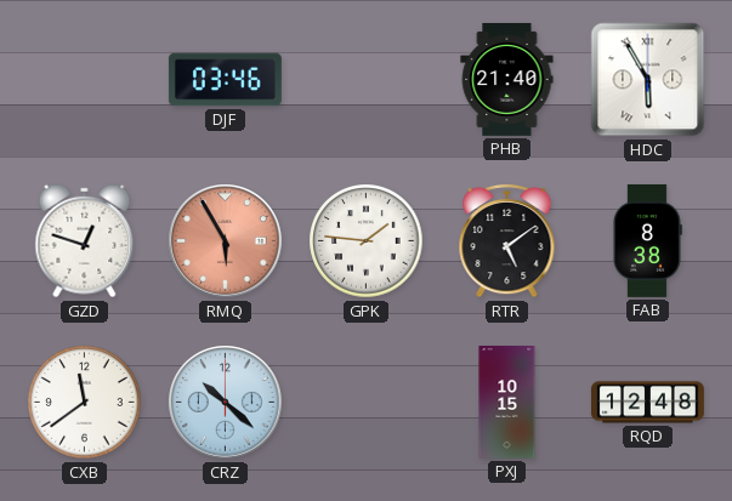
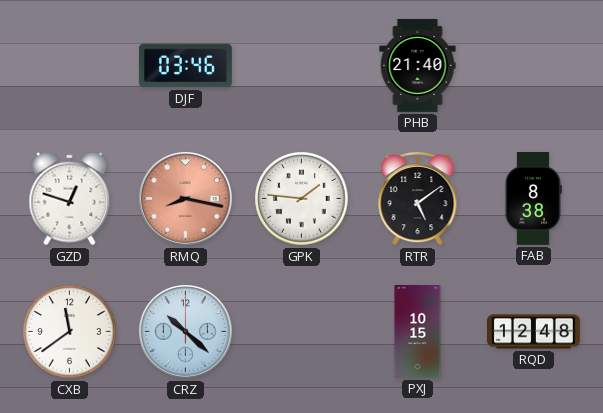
HDC: 5:55 -> none
RMQ: 5:55 -> 8:17
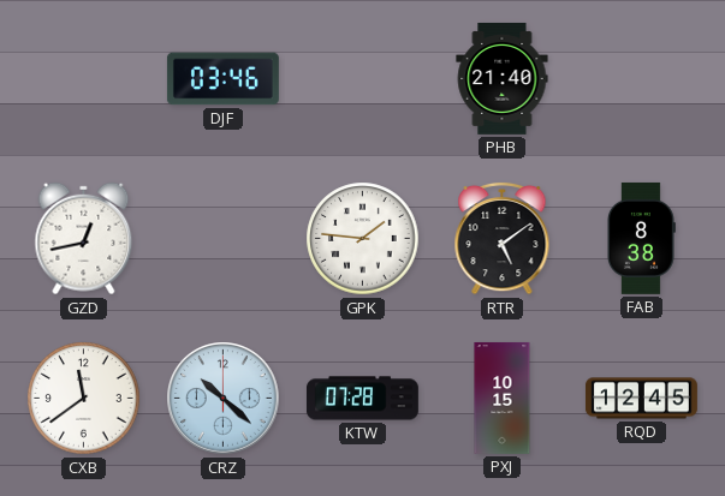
GZD: 12:48 -> 12:43
RMQ: 8:17 -> none
KTW: none -> 07:28
RQD: 12:48 -> 12:45
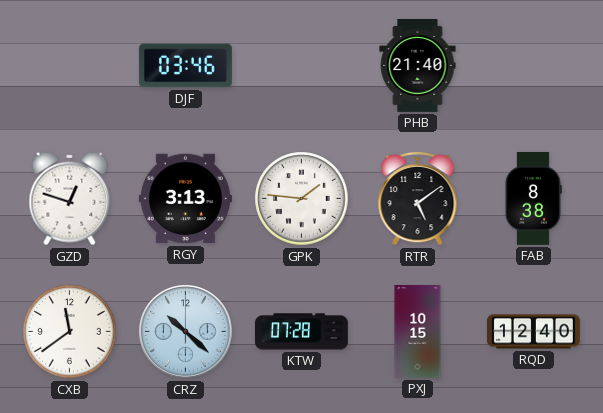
GZD: 12:43 -> 12:48
RGY: none -> 3:13
RQD: 12:45 -> 12:40
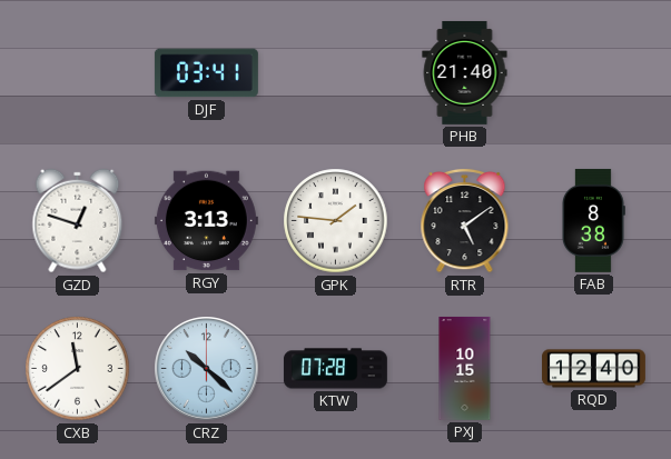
DJF: 03:46 -> 03:41
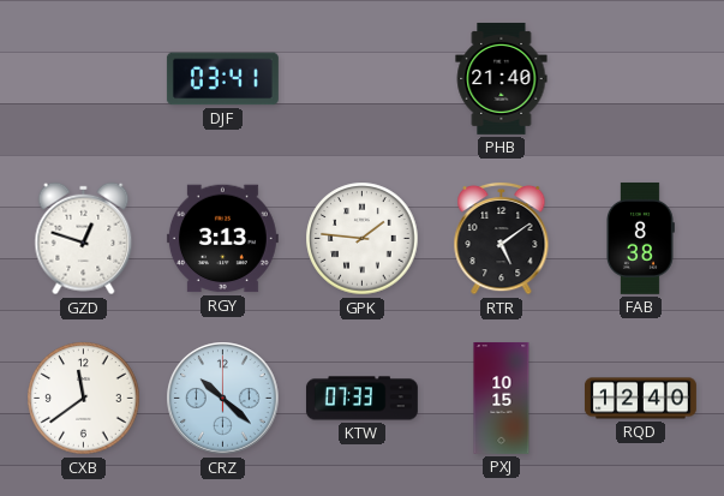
KTW: 07:28 -> 07:33
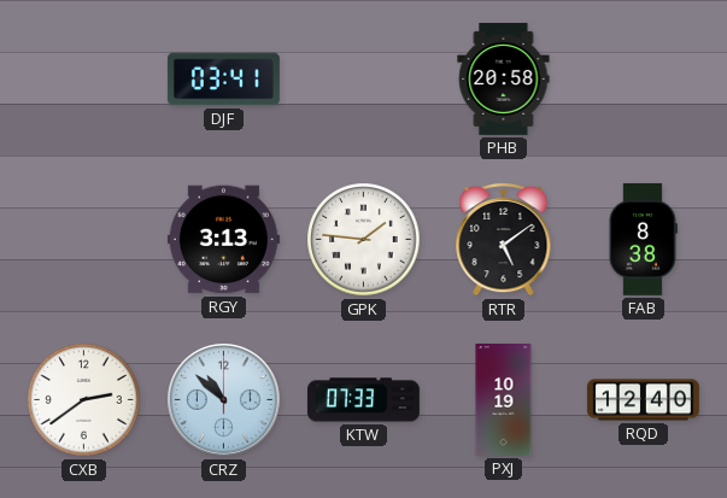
PHB: 21:40 -> 20:58
GZD: 12:48 -> none
CXB: 11:39 -> 2:39
CRZ: 10:22 -> 10:52
PXJ: 10:15 -> 10:19
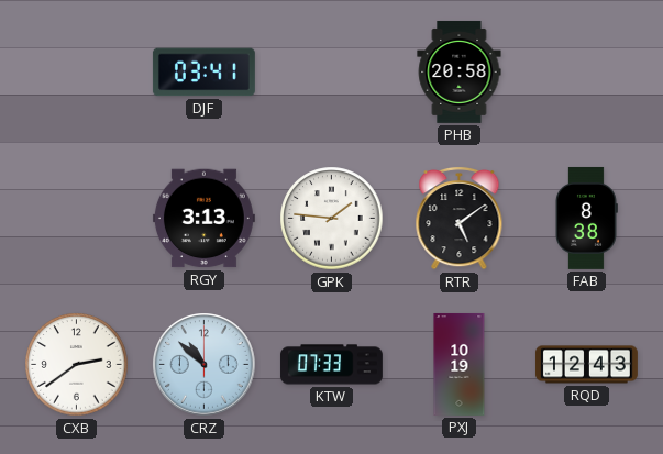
RQD: 12:40 -> 12:43
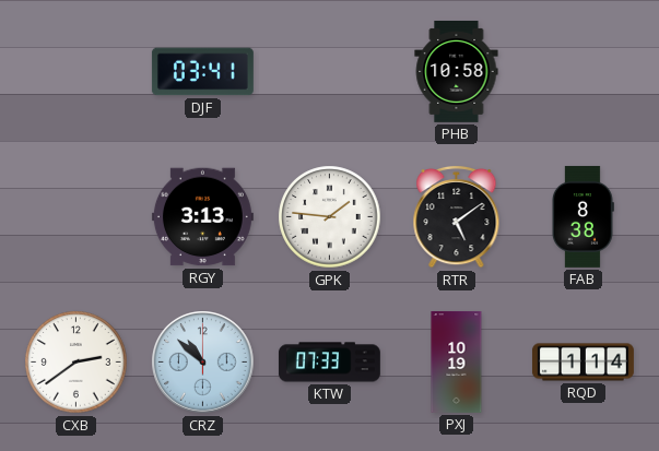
PHB: 20:58 -> 10:58
RQD: 12:43 -> 1:14
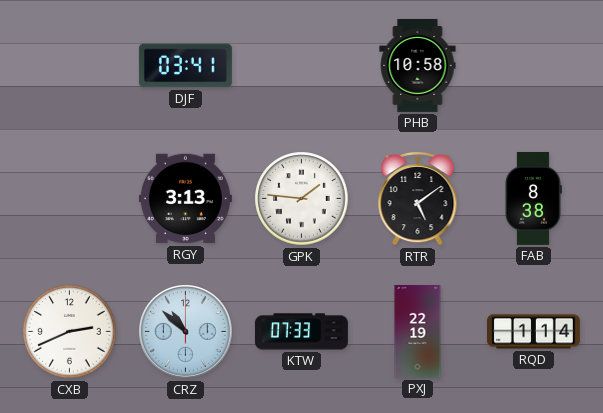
CXB: 2:39 -> 2:41
PXJ: 10:19 -> 22:19
